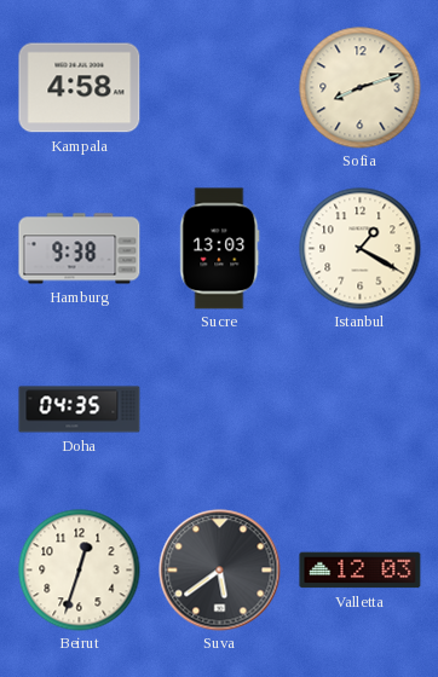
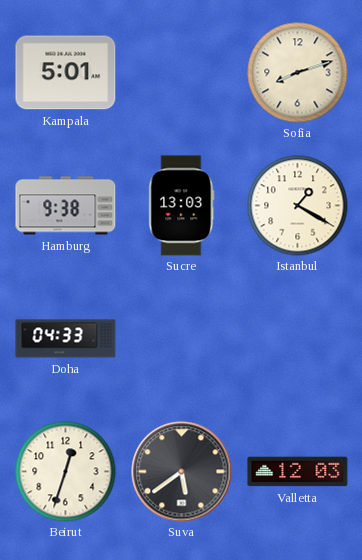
Kampala: 4:58 -> 5:01
Doha: 04:35 -> 04:33
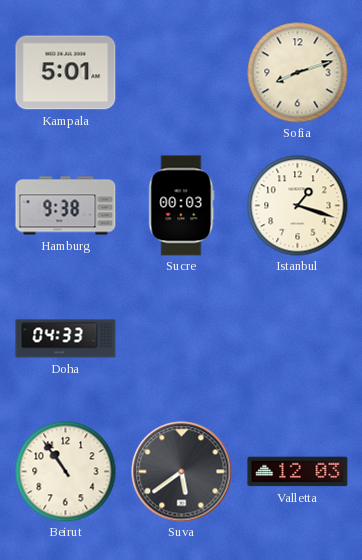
Sucre: 13:03 -> 00:03
Istanbul: 1:20 -> 1:18
Beirut: 12:33 -> 10:54
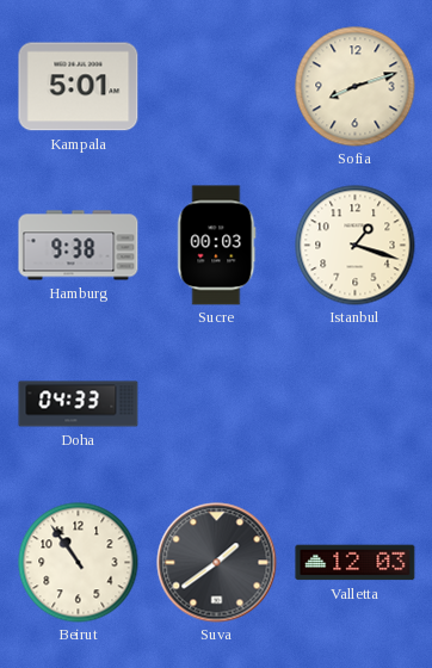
Suva: 5:39 -> 1:39
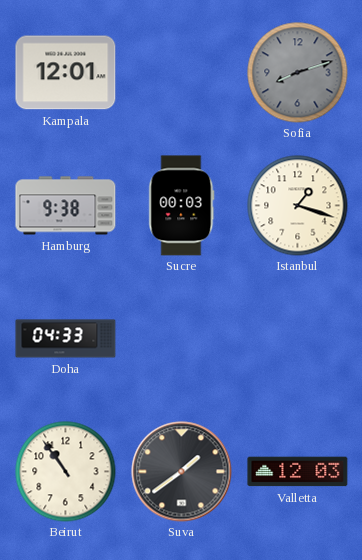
Kampala: 5:01 -> 12:01
Sofia dial: cream -> grey
